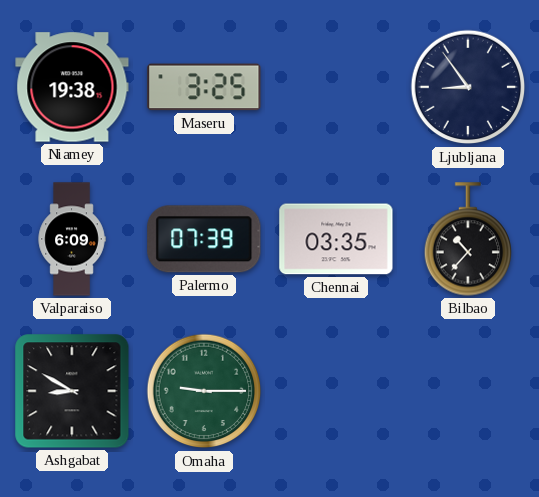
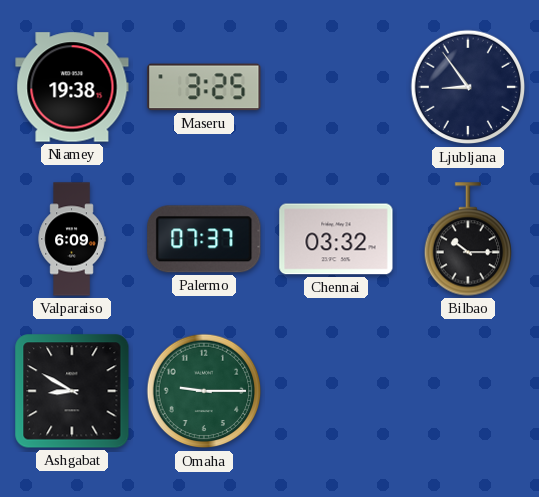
Palermo: 07:39 -> 07:37
Chennai: 03:35 -> 03:32
Bilbao: 10:37 -> 10:15
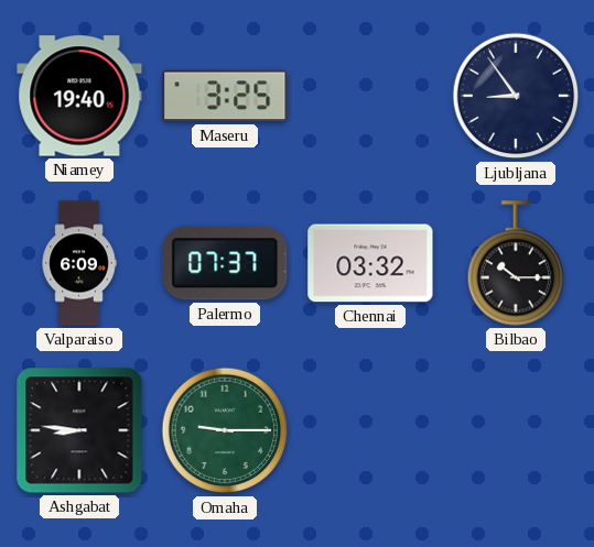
Niamey: 19:38 -> 19:40
Ashgabat: 8:50 -> 8:46
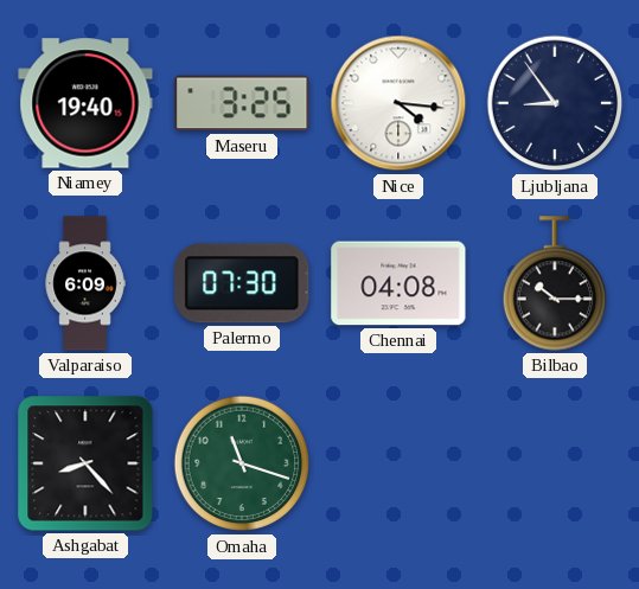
Nice: none -> 4:16
Palermo: 07:37 -> 07:30
Chennai: 03:32 -> 04:08
Ashgabat: 8:46 -> 8:23
Omaha: 9:15 -> 11:18
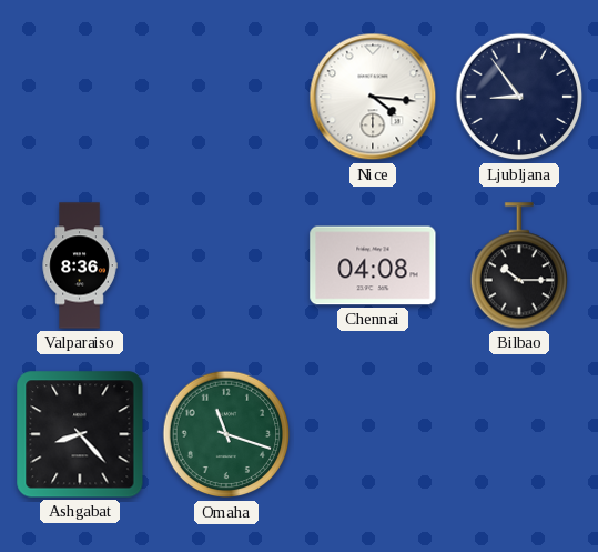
Niamey: 19:40 -> none
Maseru: 3:25 -> none
Valparaiso: 6:09 -> 8:36
Palermo: 07:30 -> none
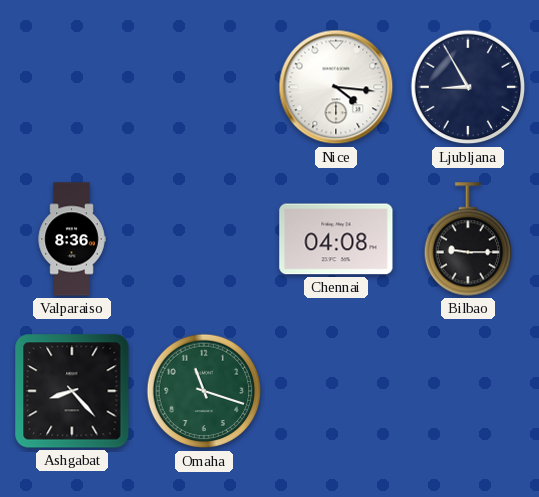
Ljubljana: 8:54 -> 8:55
Bilbao: 10:15 -> 9:15
